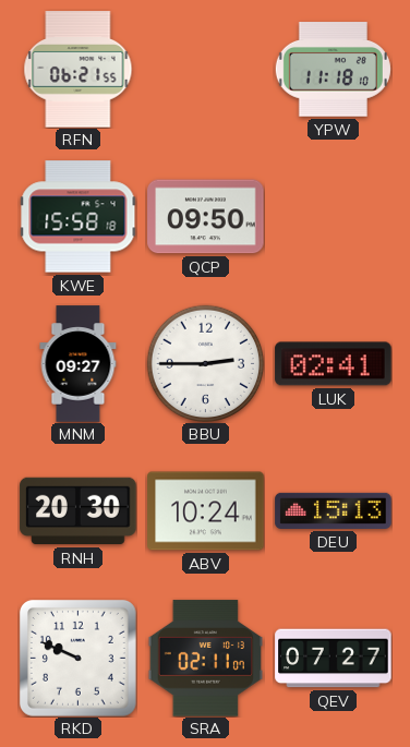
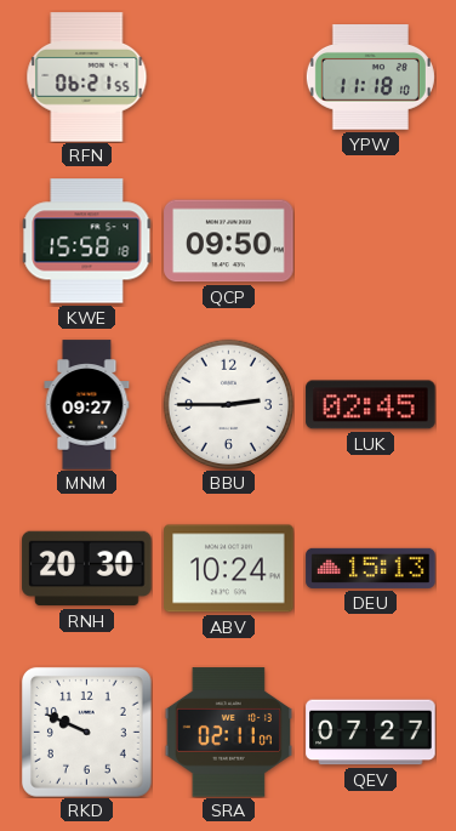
LUK: 02:41 -> 02:45
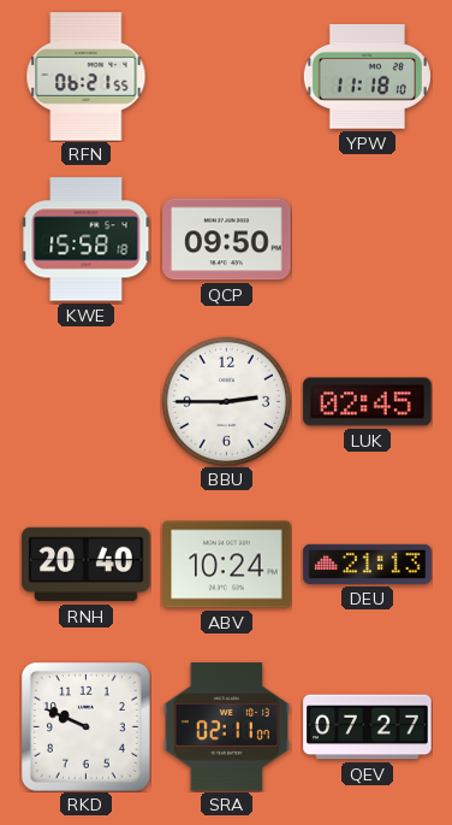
MNM: 09:27 -> none
RNH: 20:30 -> 20:40
DEU: 15:13 -> 21:13
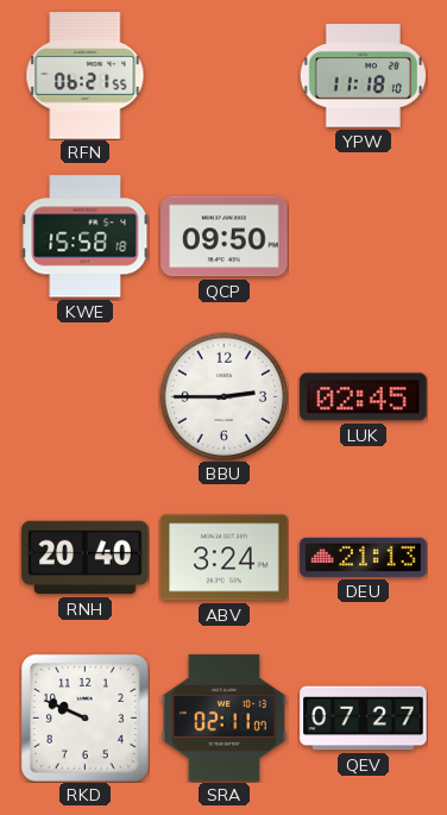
ABV: 10:24 -> 3:24
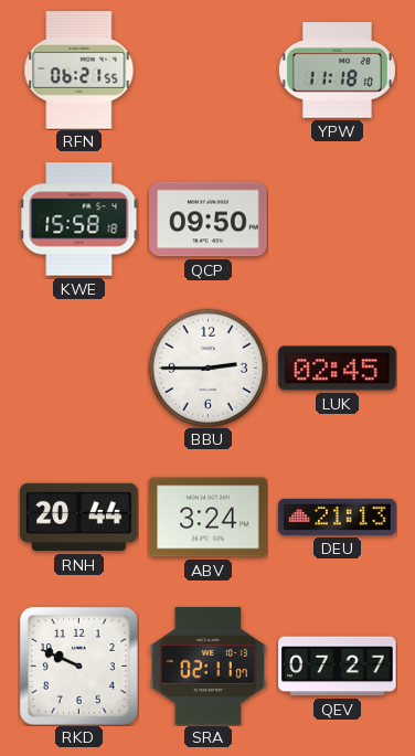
RNH: 20:40 -> 20:44
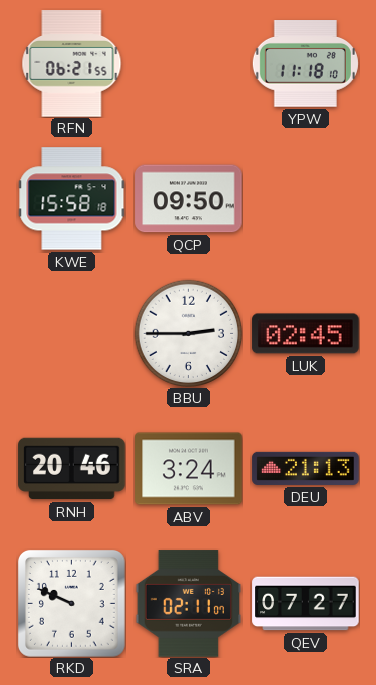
RNH: 20:44 -> 20:46
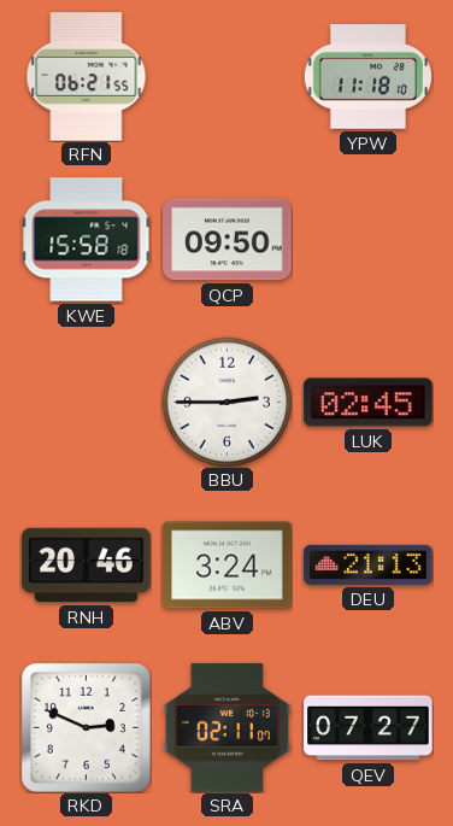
RKD: 9:49 -> 2:49
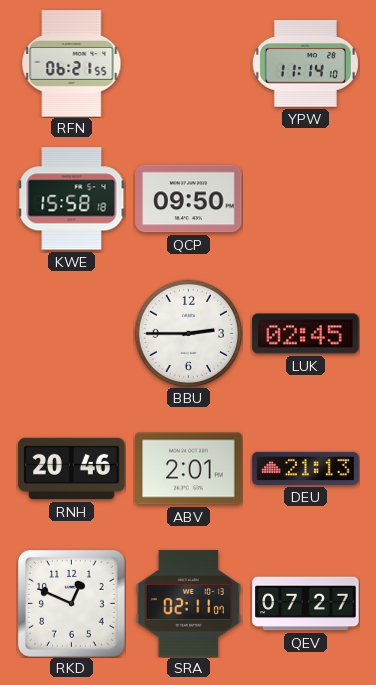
YPW: 11:18 -> 11:14
ABV: 3:24 -> 2:01
RKD: 2:49 -> 12:49
